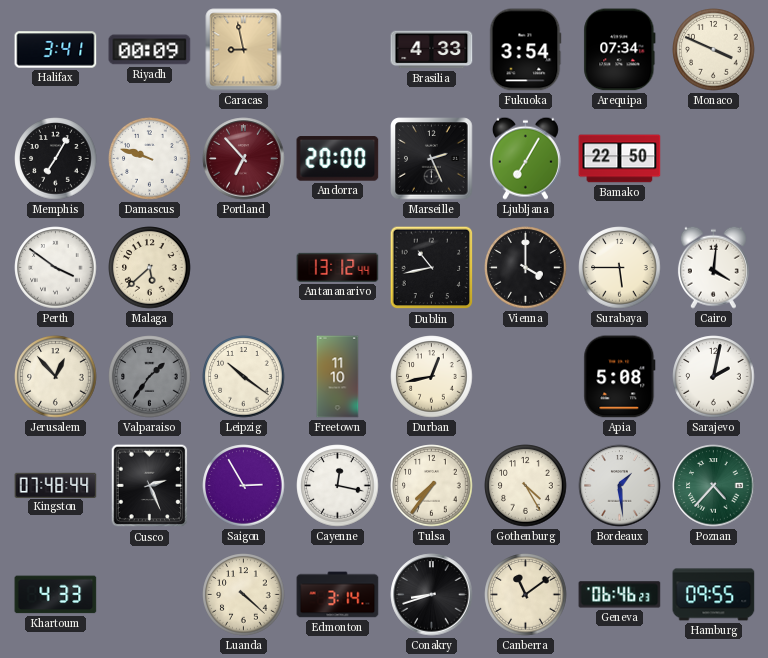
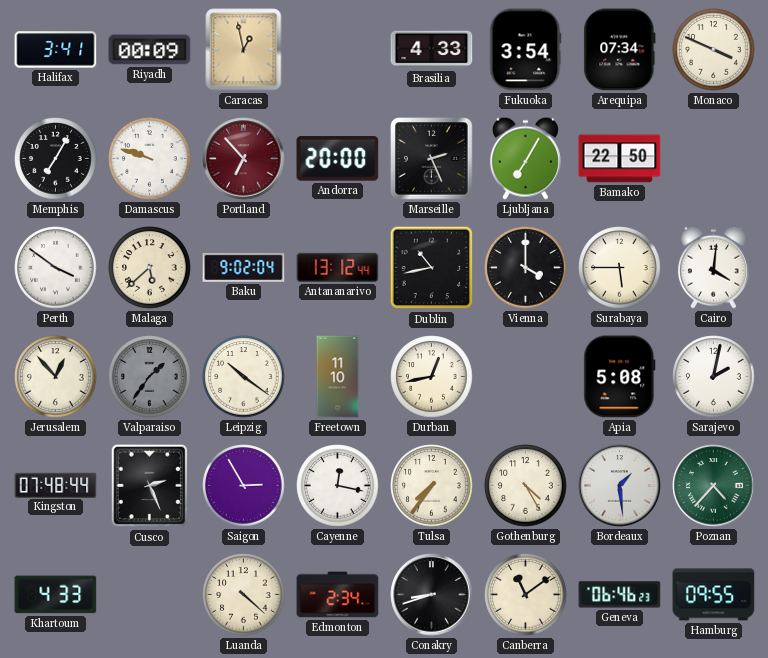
Caracas: 8:58 -> 12:58
Baku: none -> 9:02
Edmonton: 3:14 -> 2:34
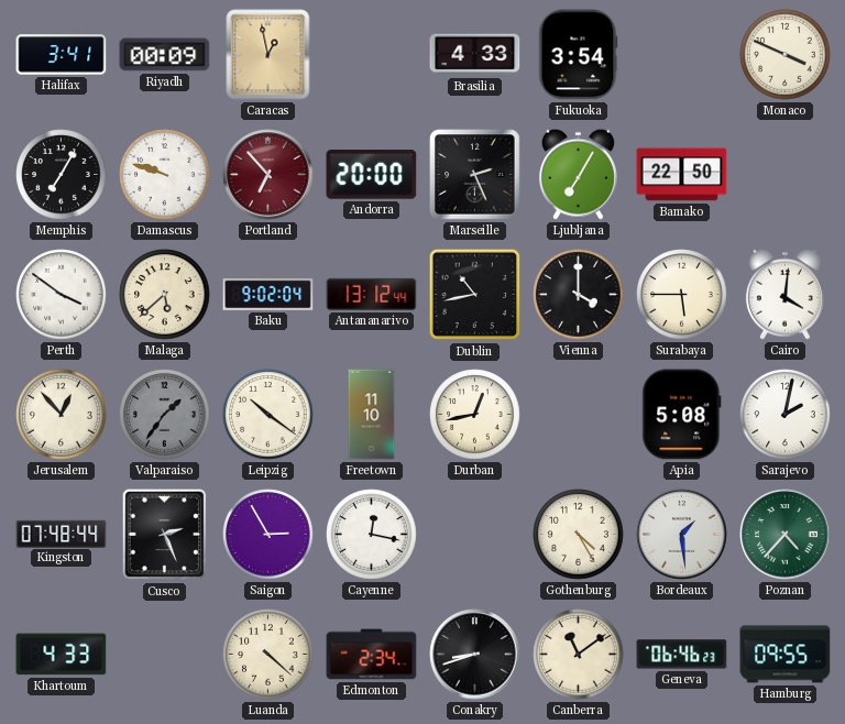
Arequipa: 07:34 -> none
Tulsa: 7:36 -> none
